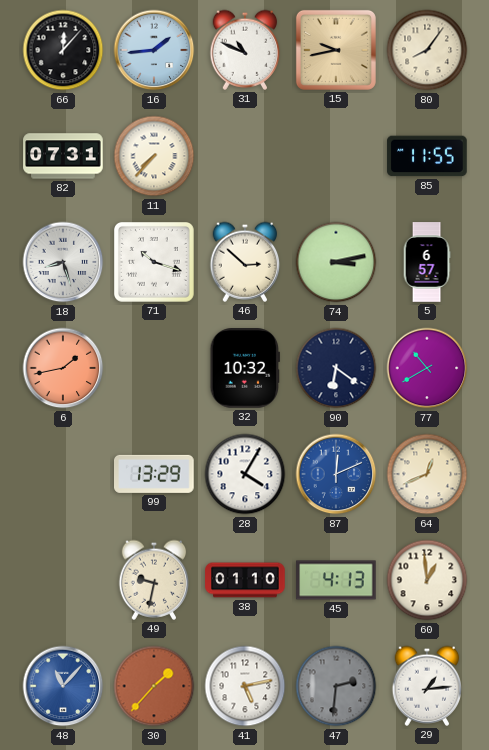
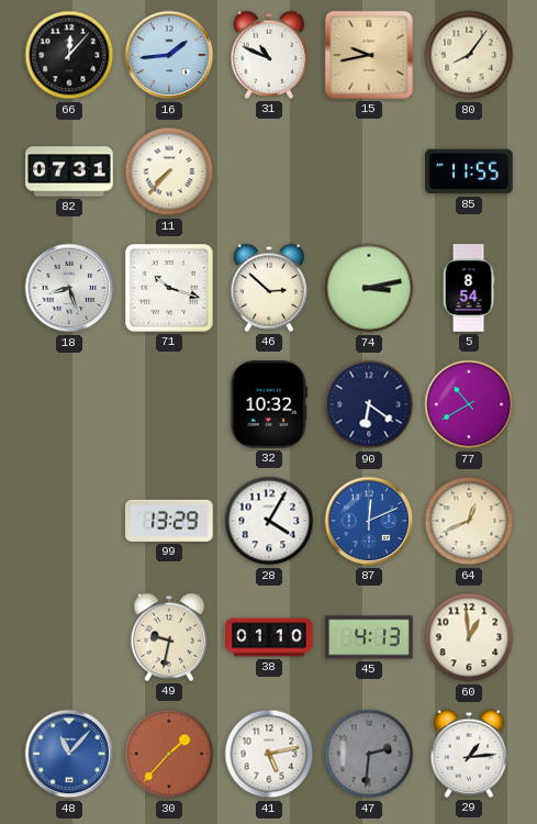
5: 6:57 -> 8:54
6: 1:43 -> none
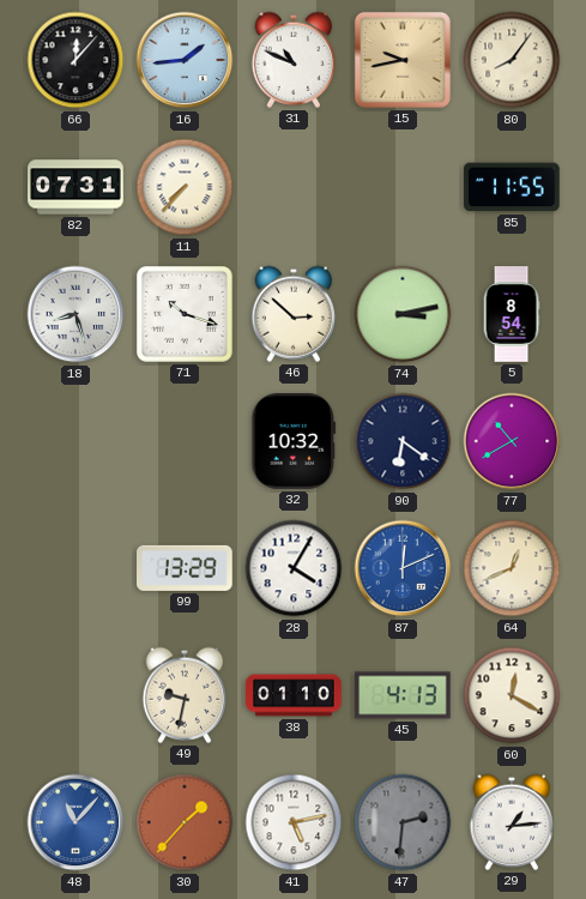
60: 12:59 -> 12:20
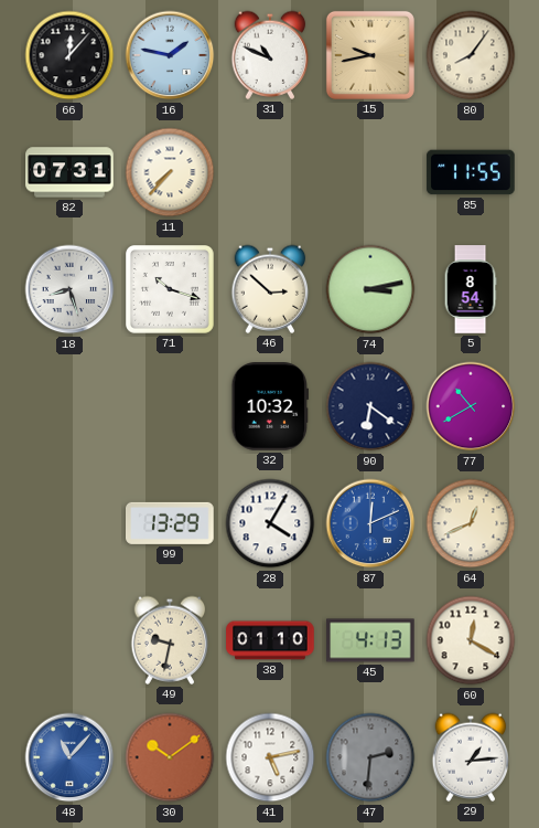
16: 1:44 -> 1:47
30: 1:37 -> 10:09
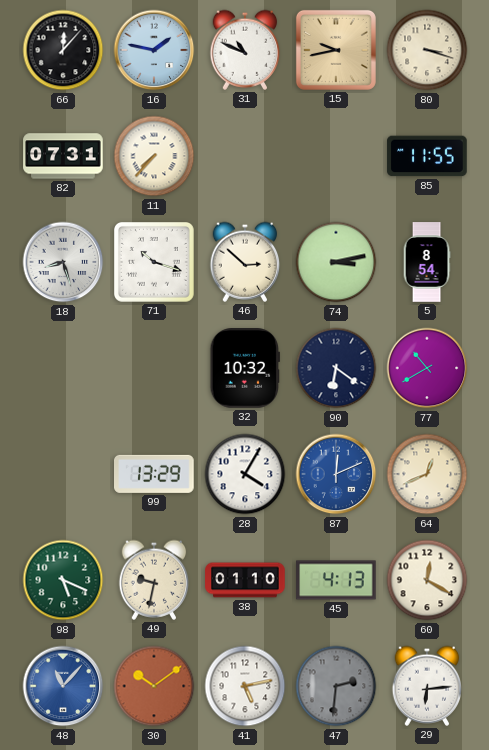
80: 8:06 -> 3:18
98: none -> 5:19
29: 1:14 -> 6:14
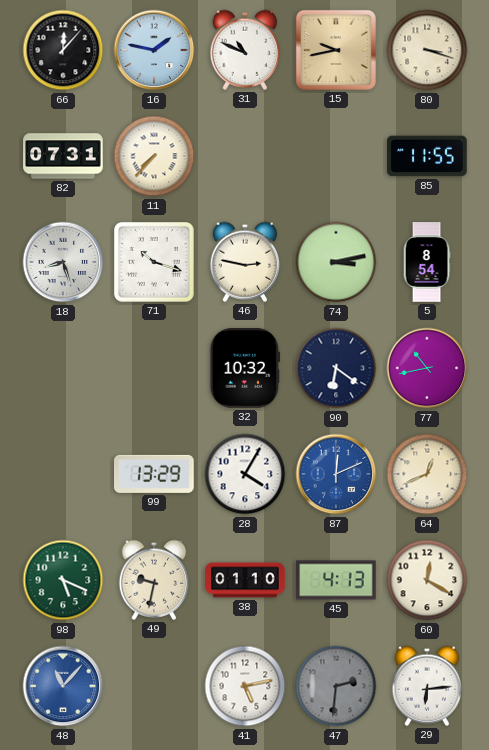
46: 2:52 -> 2:47
77: 10:40 -> 10:43
30: 10:09 -> none
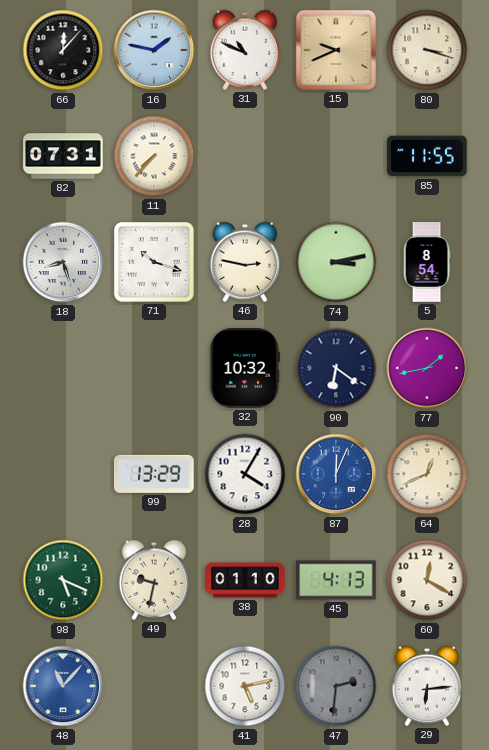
15: 9:43 -> 9:41
77: 10:43 -> 1:43
87: 12:11 -> 12:04
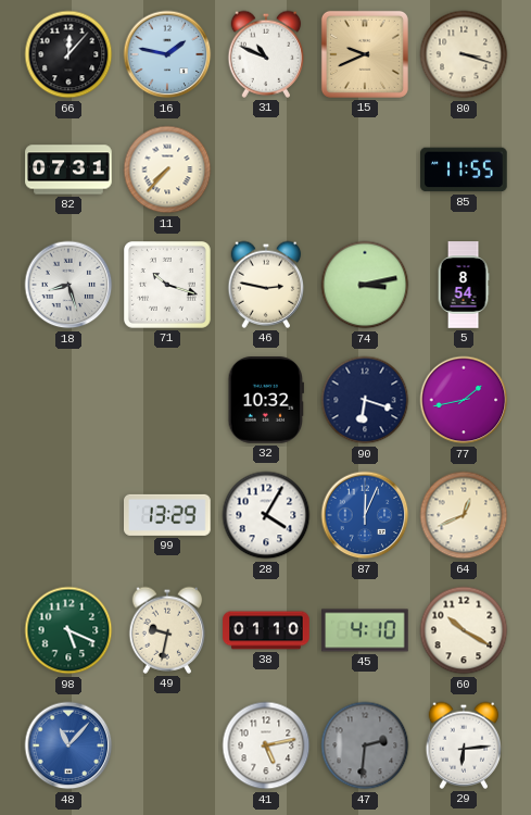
90: 6:21 -> 6:18
45: 4:13 -> 4:10
60: 12:20 -> 10:20
